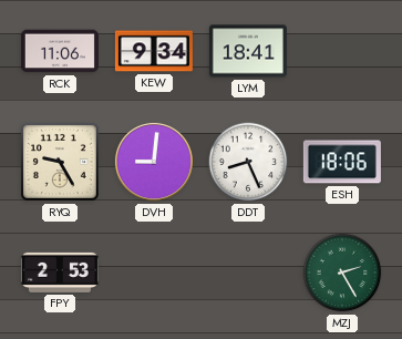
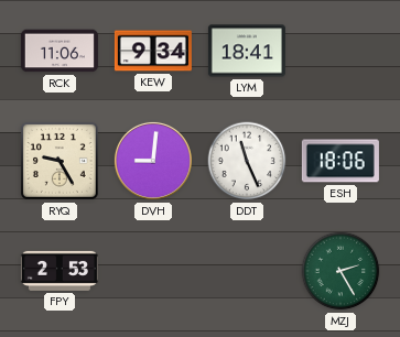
DDT: 8:26 -> 11:26
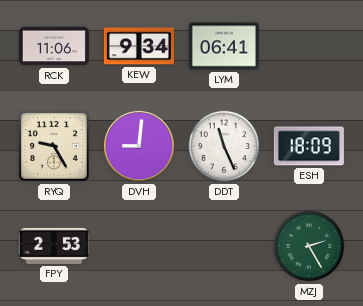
LYM: 18:41 -> 06:41
ESH: 18:06 -> 18:09
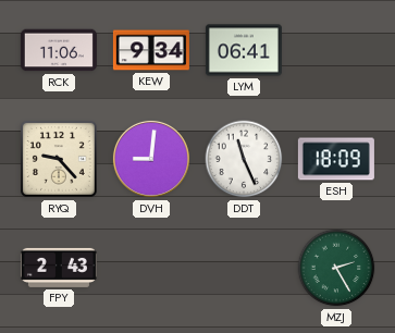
RYQ: 9:25 -> 9:23
FPY: 2:53 -> 2:43
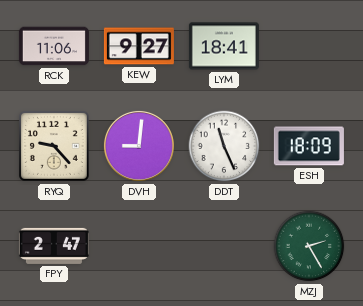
KEW: 9:34 -> 9:27
LYM: 06:41 -> 18:41
FPY: 2:43 -> 2:47
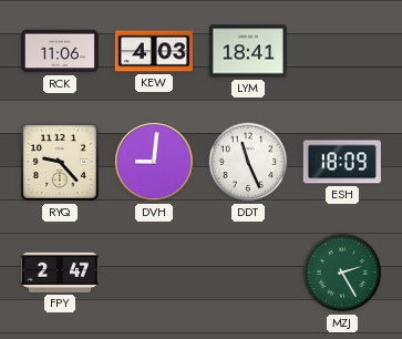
KEW: 9:27 -> 4:03
